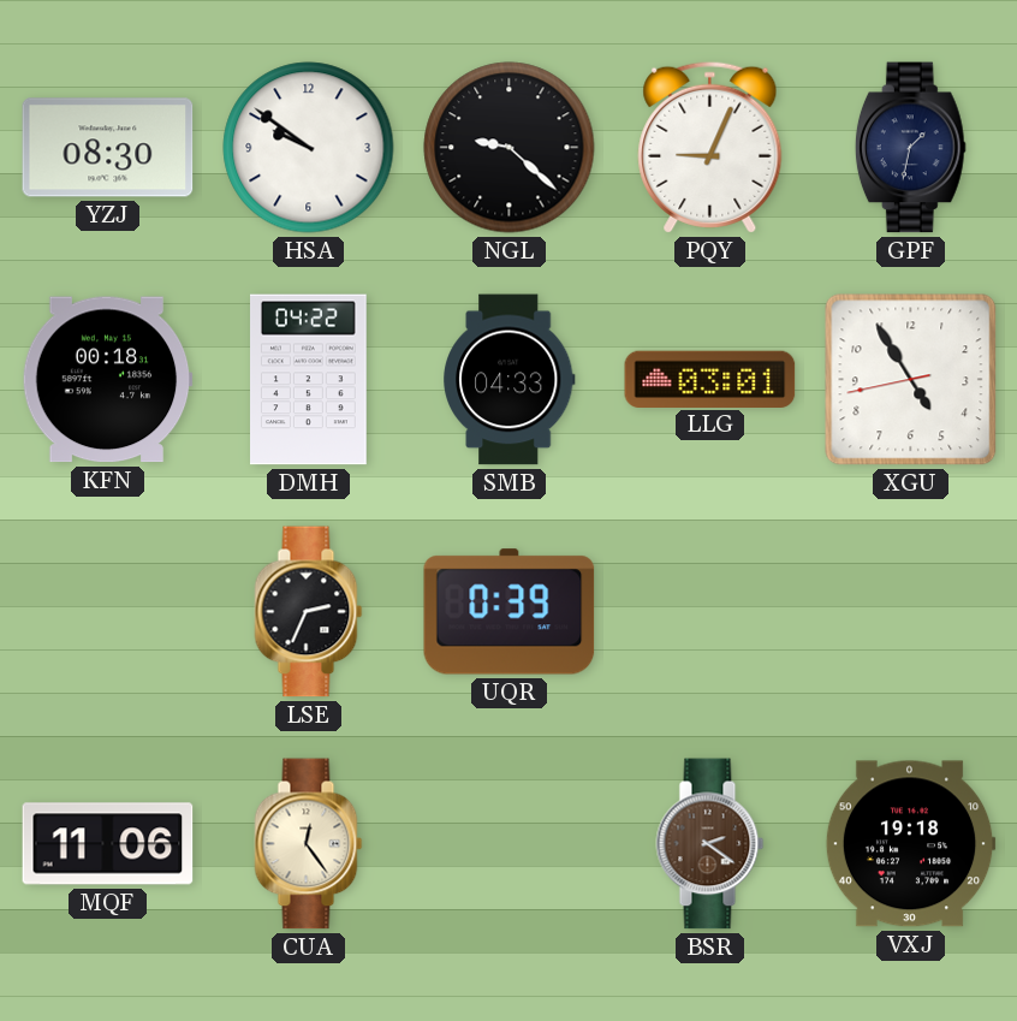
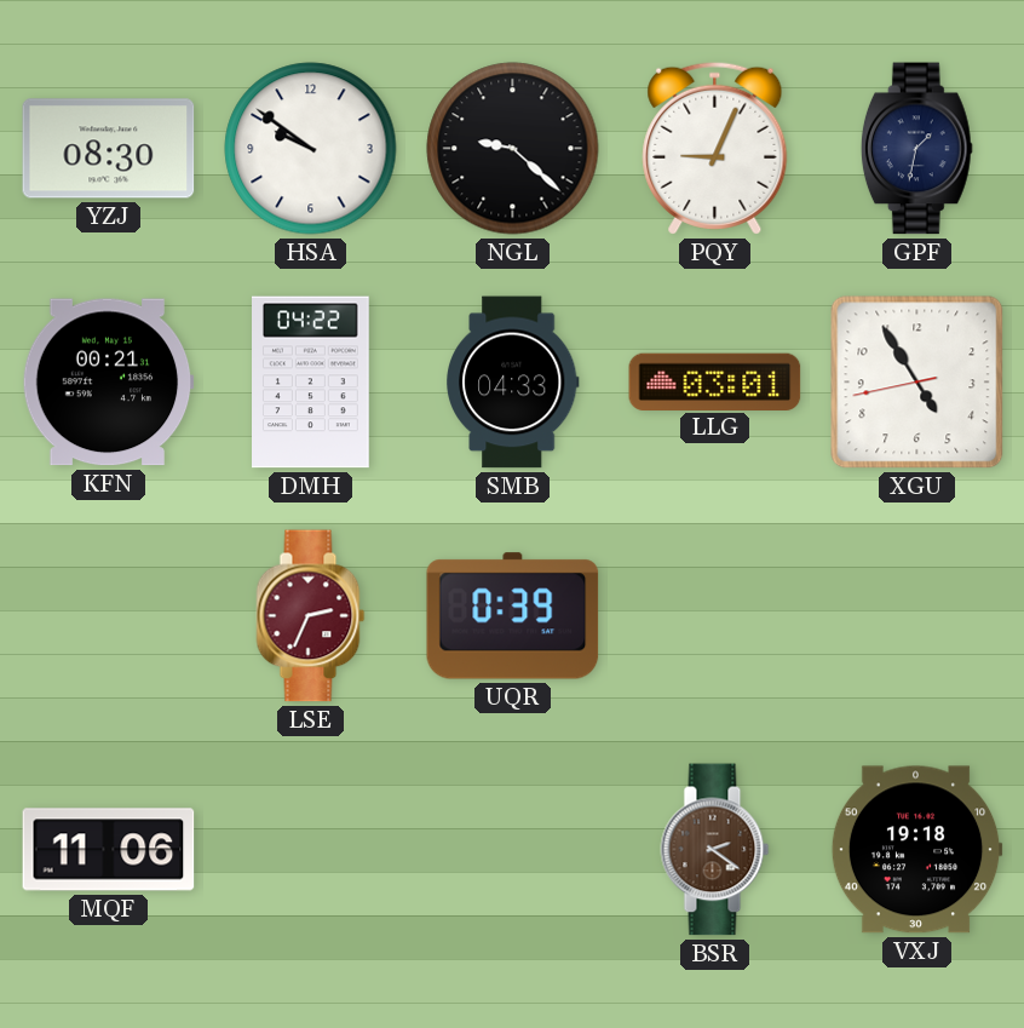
KFN: 00:18 -> 00:21
LSE dial: black -> burgundy
CUA: 12:24 -> none
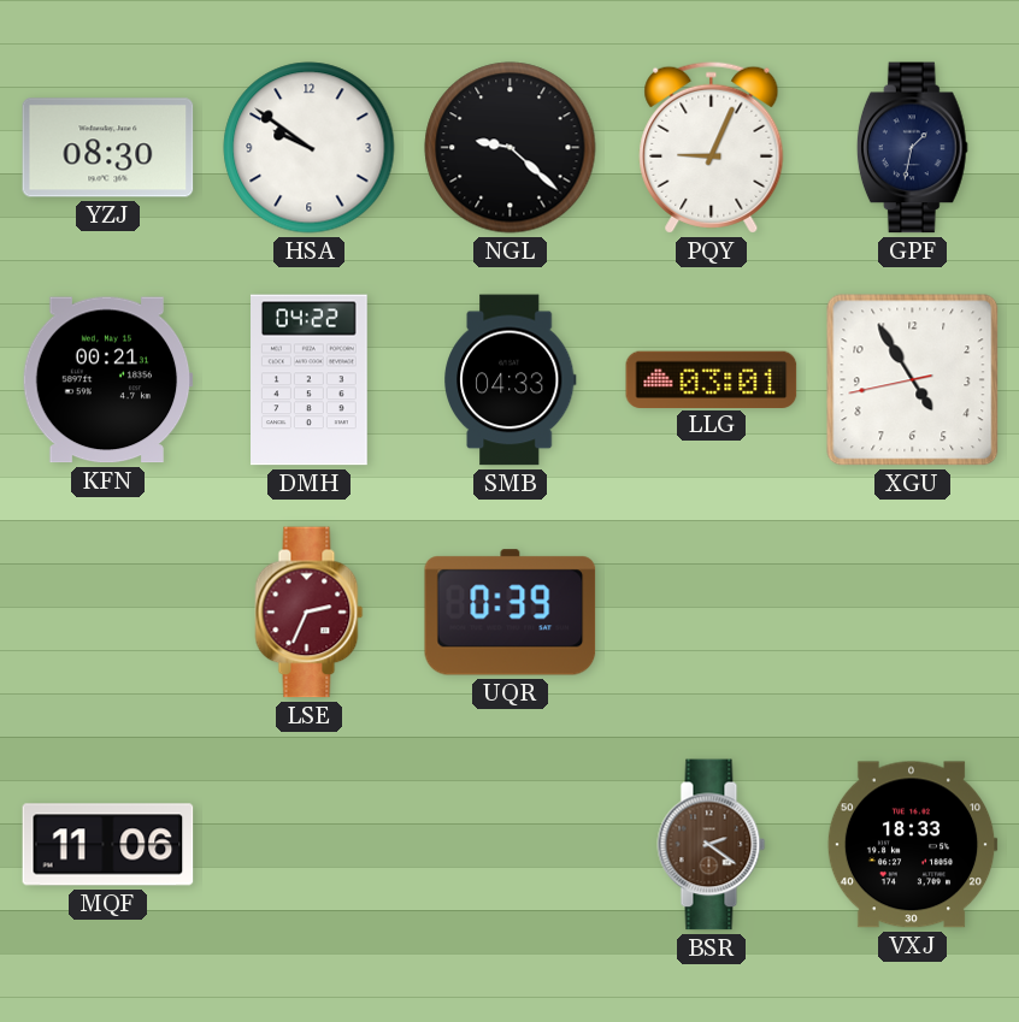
VXJ: 19:18 -> 18:33
